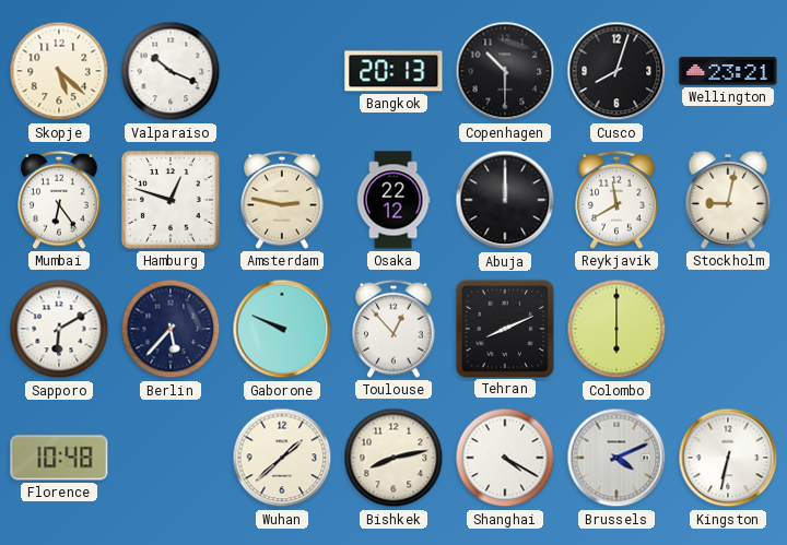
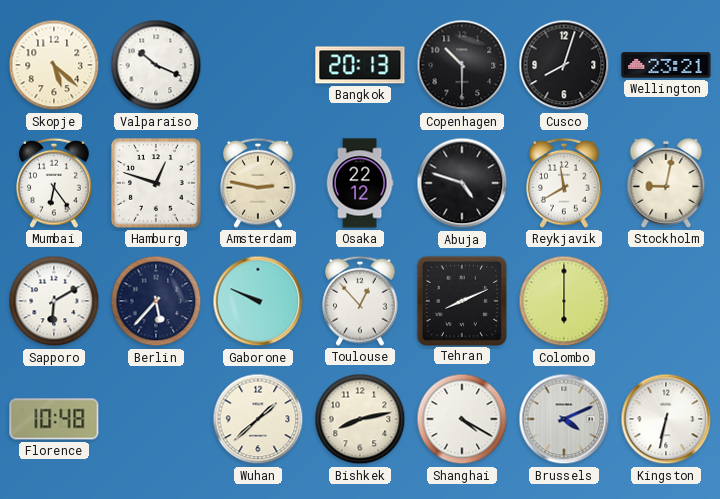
Abuja: 12:00 -> 4:48
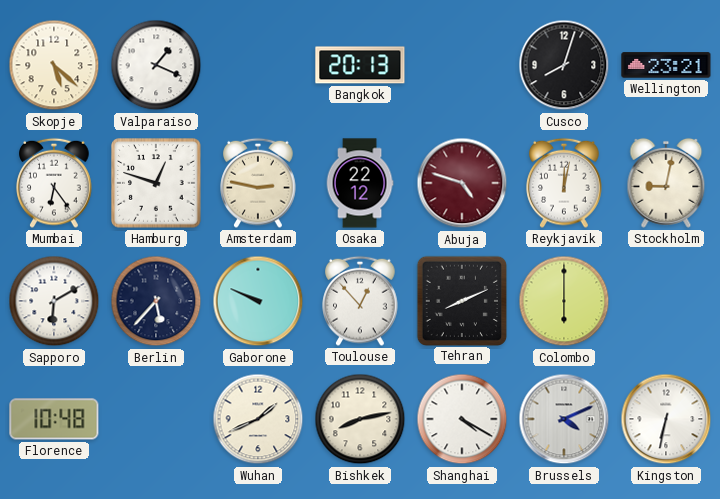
Valparaiso: 10:19 -> 1:19
Copenhagen: 10:30 -> none
Abuja dial: black -> burgundy
Reykjavik: 11:40 -> 12:02
Wuhan: 1:38 -> 1:41
